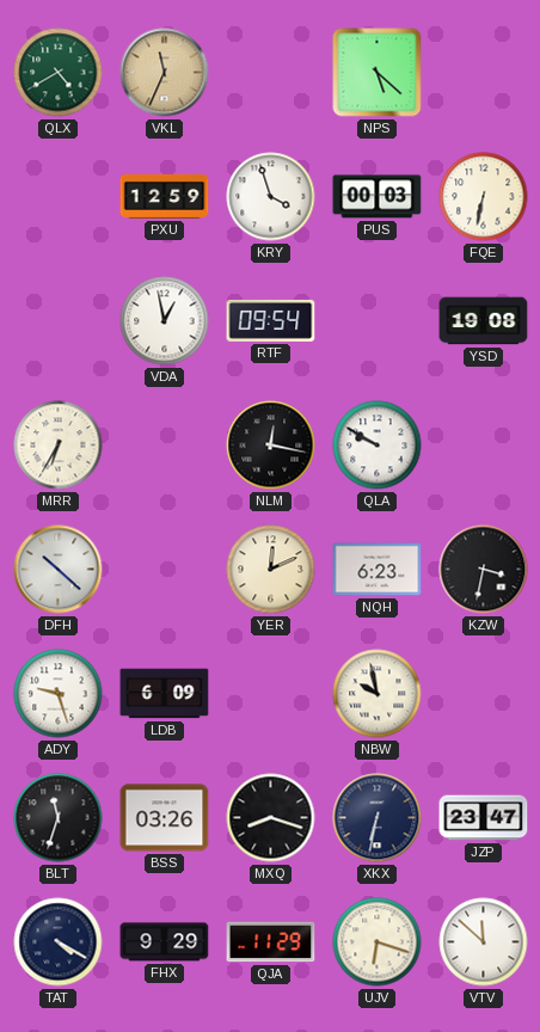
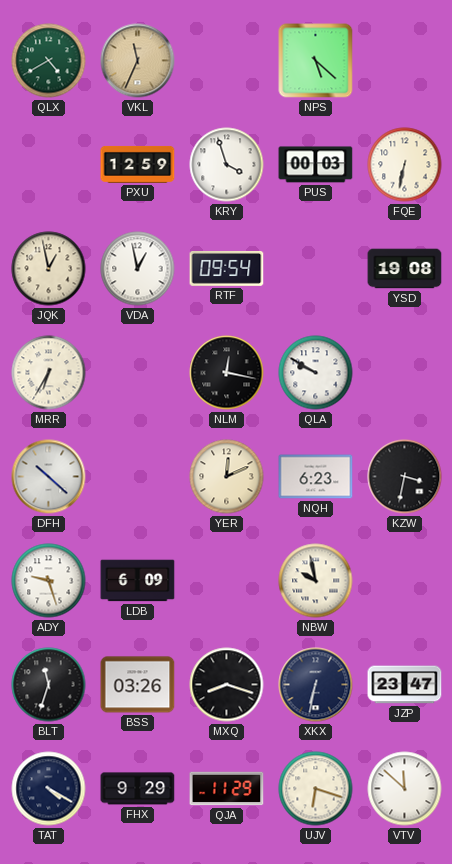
JQK: none -> 12:58
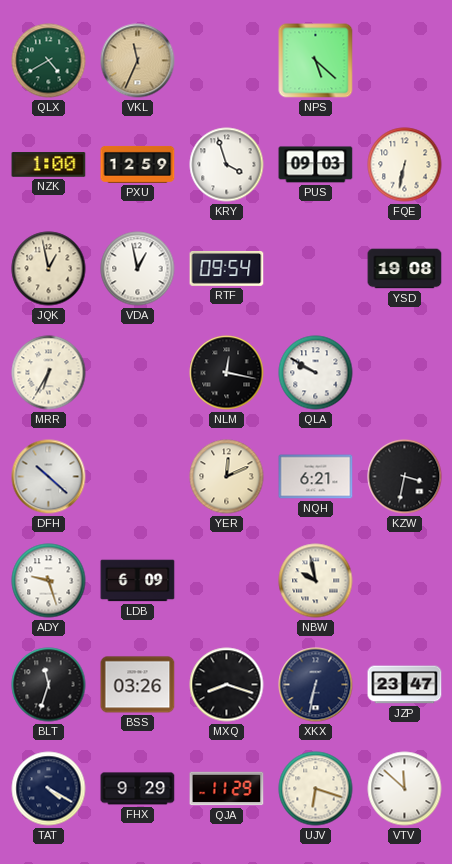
NZK: none -> 1:00
PUS: 00:03 -> 09:03
NQH: 6:23 -> 6:21
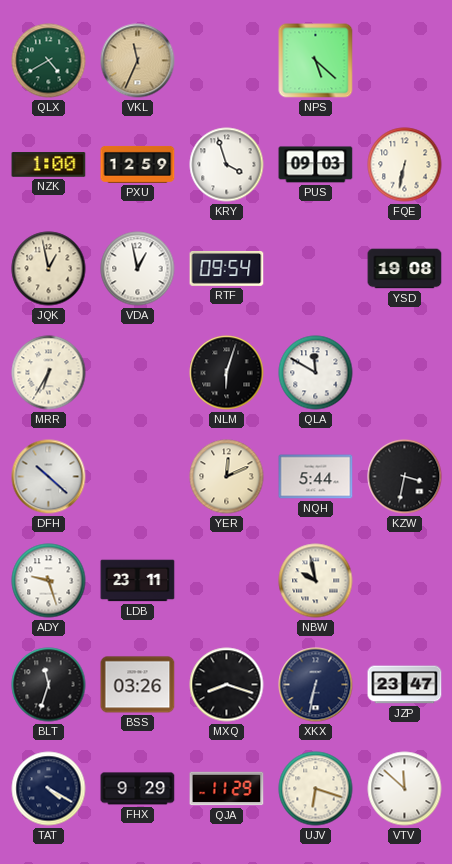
NLM: 12:17 -> 6:03
QLA: 9:50 -> 11:50
NQH: 6:21 -> 5:44
LDB: 6:09 -> 23:11
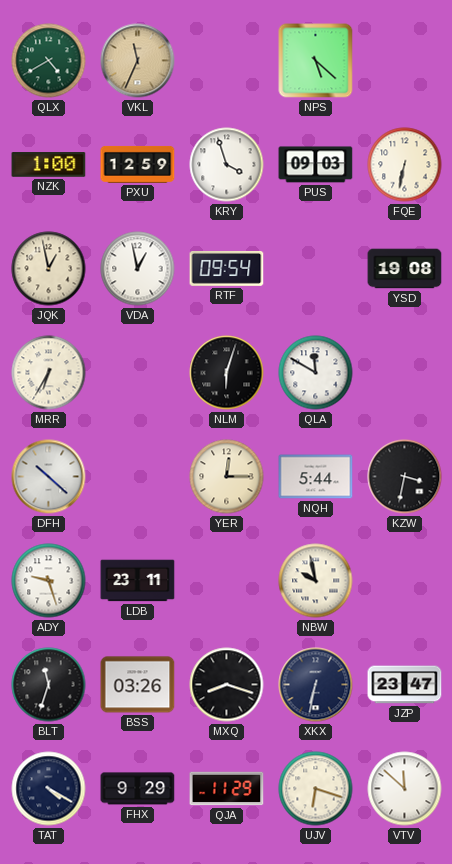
YER: 12:11 -> 12:15
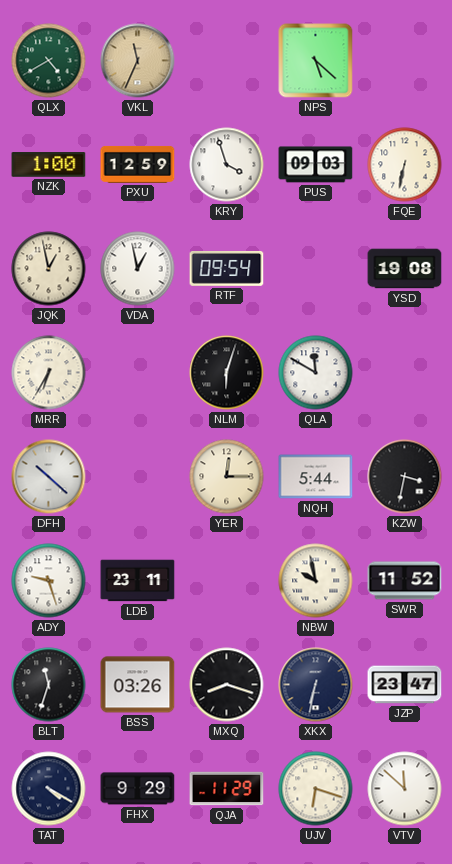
SWR: none -> 11:52
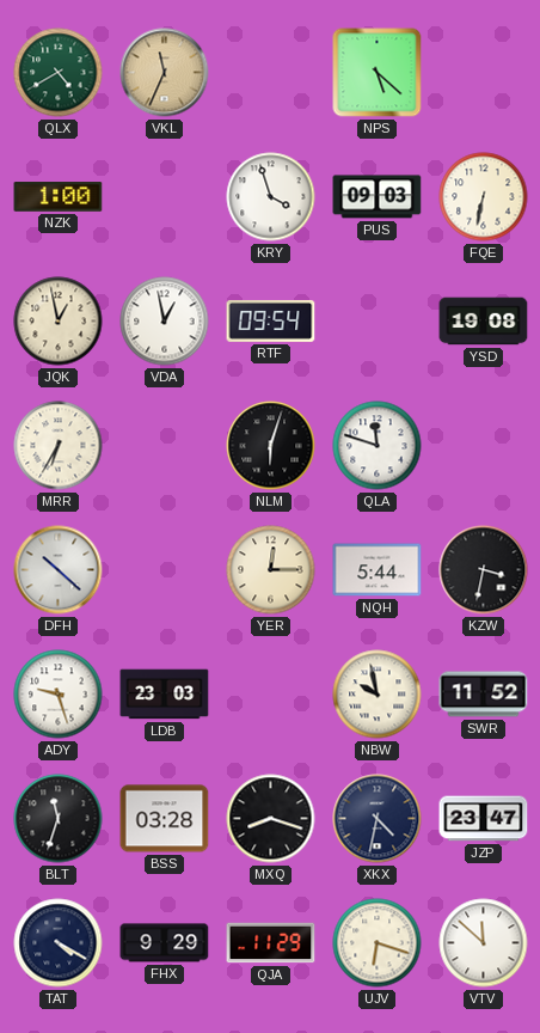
PXU: 12:59 -> none
QLA: 11:50 -> 11:48
LDB: 23:11 -> 23:03
BSS: 03:26 -> 03:28
XKX: 6:32 -> 4:32
